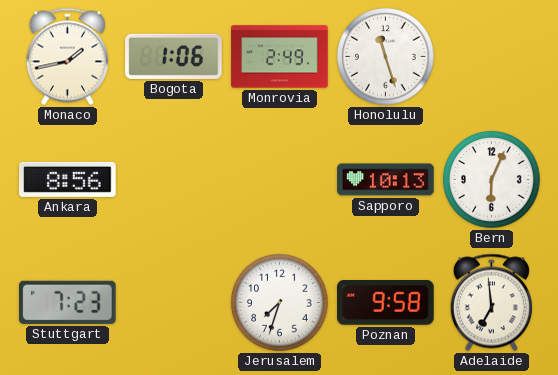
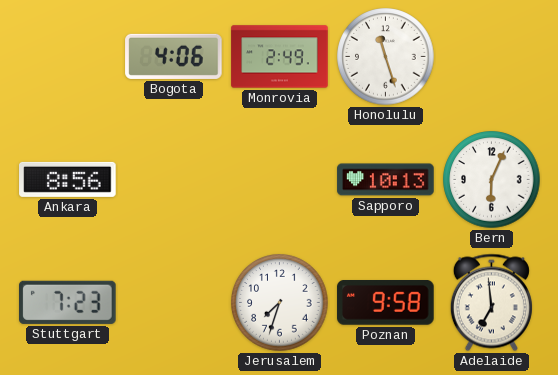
Monaco: 1:43 -> none
Bogota: 1:06 -> 4:06
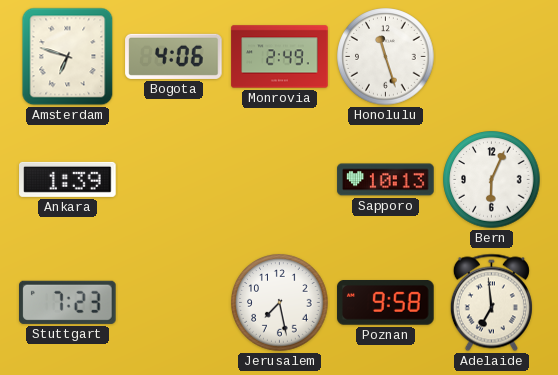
Amsterdam: none -> 6:48
Ankara: 8:56 -> 1:39
Jerusalem: 7:33 -> 7:28
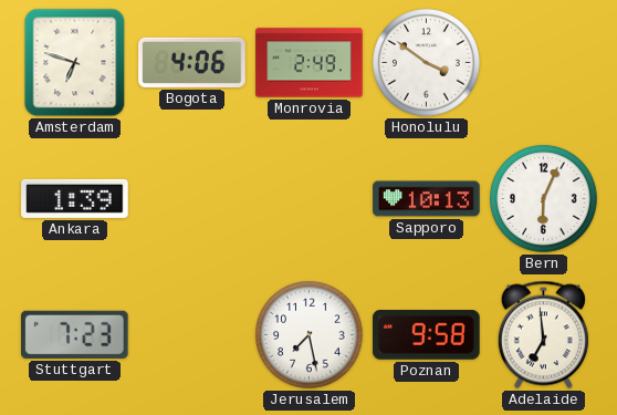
Honolulu: 11:27 -> 3:51
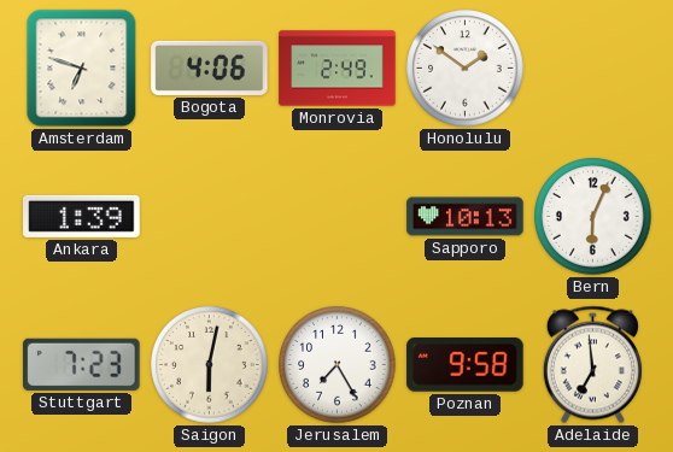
Honolulu: 3:51 -> 1:51
Saigon: none -> 6:02
Jerusalem: 7:28 -> 7:25
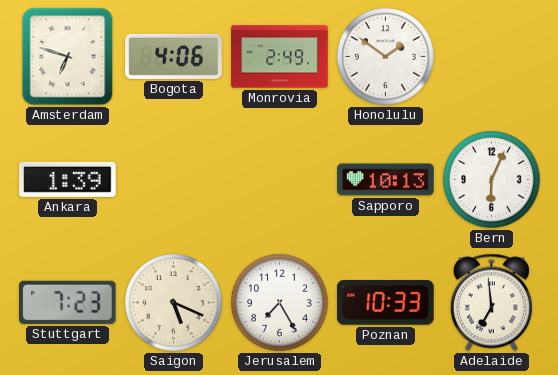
Saigon: 6:02 -> 5:19
Poznan: 9:58 -> 10:33
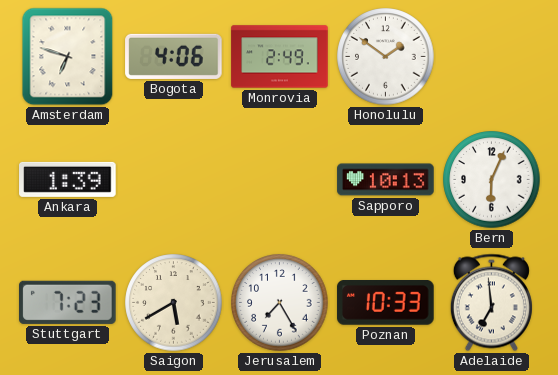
Saigon: 5:19 -> 5:40
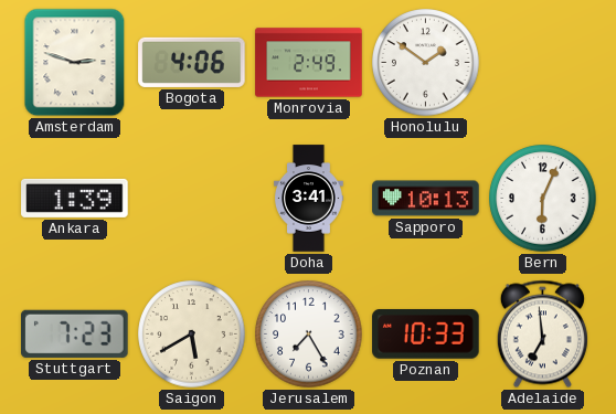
Amsterdam: 6:48 -> 2:48
Doha: none -> 3:41
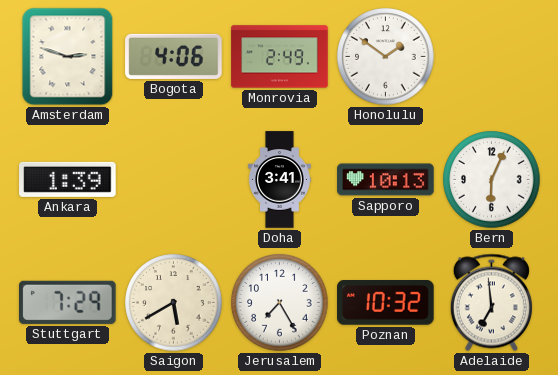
Stuttgart: 7:23 -> 7:29
Poznan: 10:33 -> 10:32
